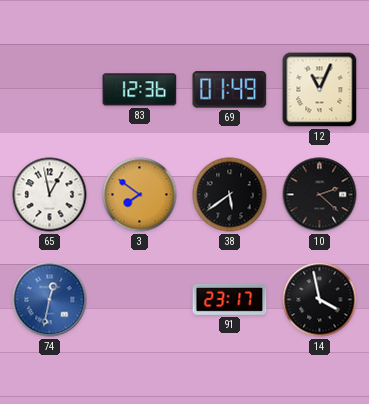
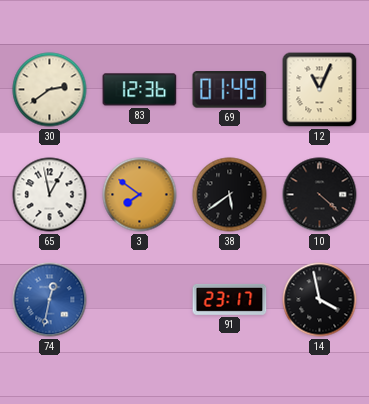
30: none -> 2:39
10: 2:22 -> 4:22
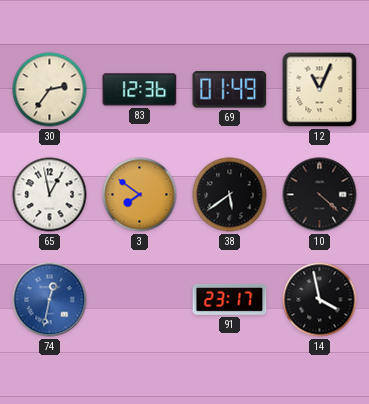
30: 2:39 -> 2:36
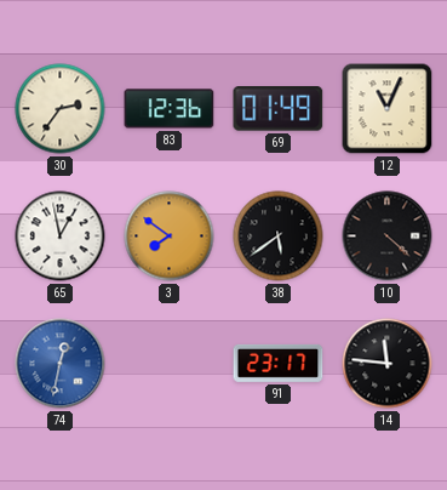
14: 3:58 -> 11:46
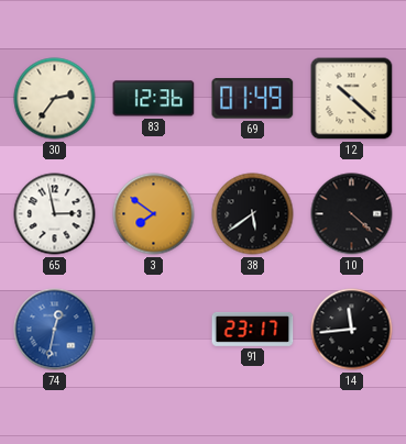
12: 11:04 -> 10:22
65: 12:58 -> 2:58
14: 11:46 -> 11:44
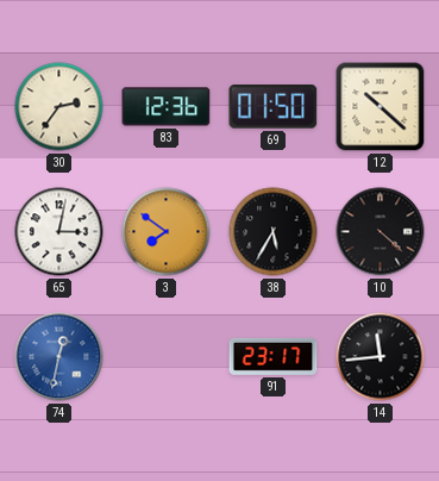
69: 01:49 -> 01:50
65: 2:58 -> 3:02
38: 5:39 -> 5:35
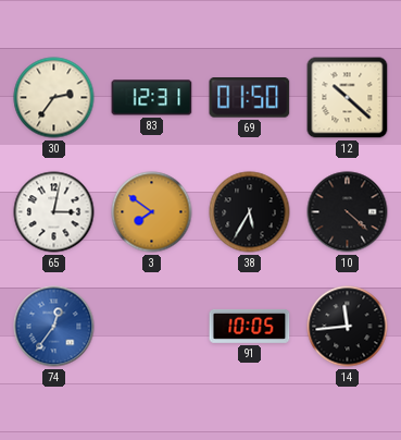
83: 12:36 -> 12:31
74: 12:32 -> 12:36
91: 23:17 -> 10:05
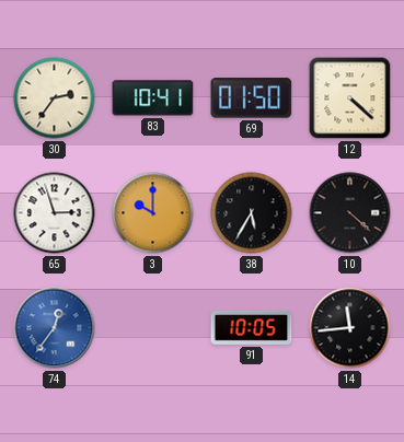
83: 12:31 -> 10:41
12: 10:22 -> 4:22
65: 3:02 -> 2:57
3: 7:51 -> 10:00
